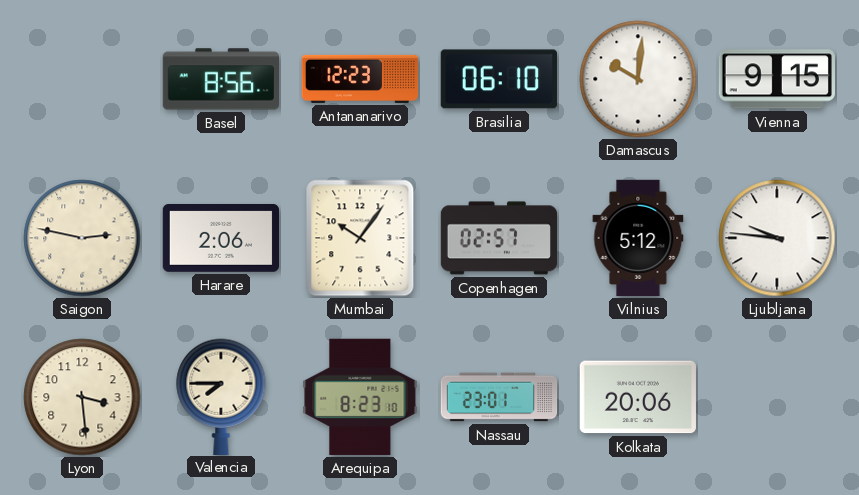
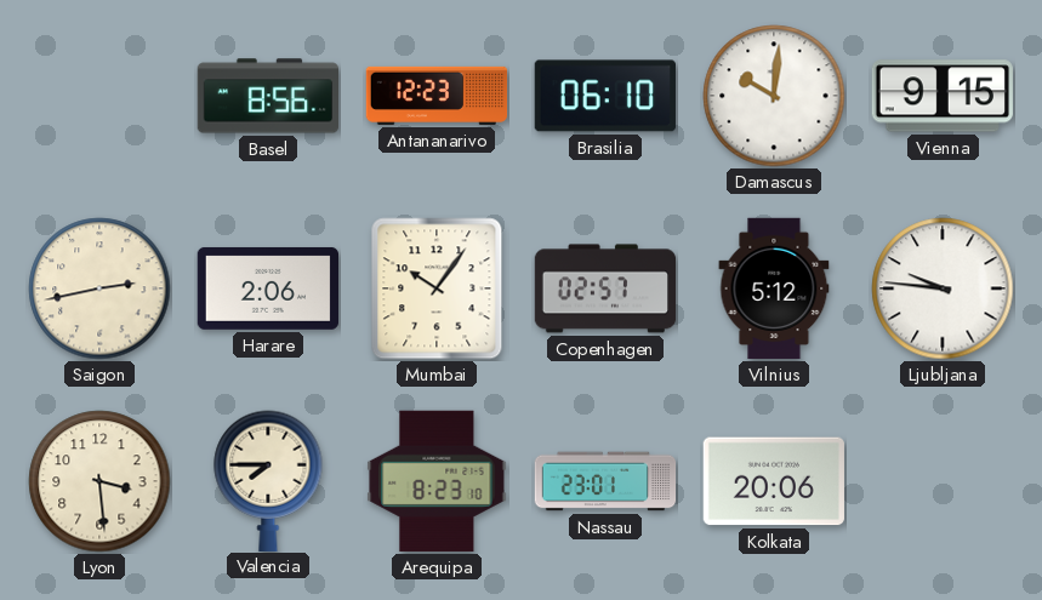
Saigon: 2:47 -> 2:43
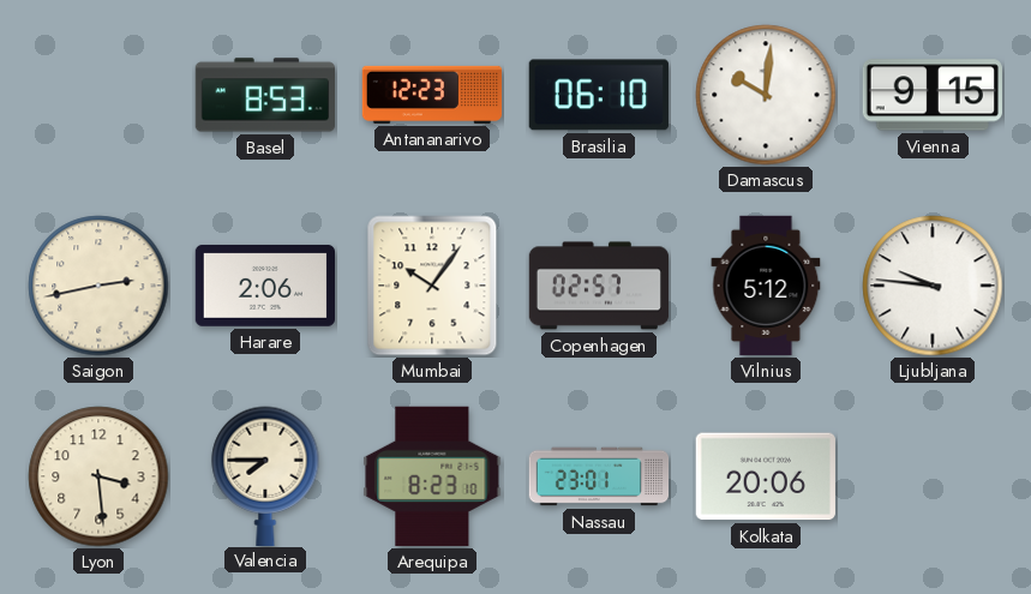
Basel: 8:56 -> 8:53
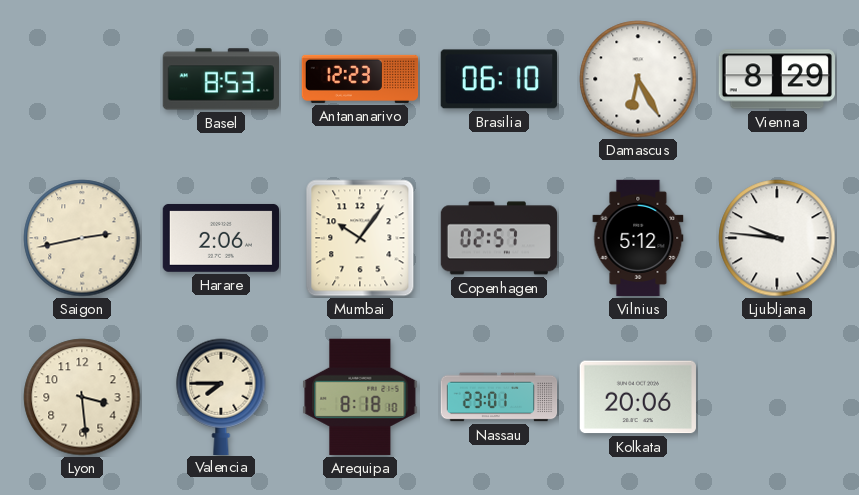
Damascus: 10:01 -> 6:25
Vienna: 9:15 -> 8:29
Arequipa: 8:23 -> 8:18
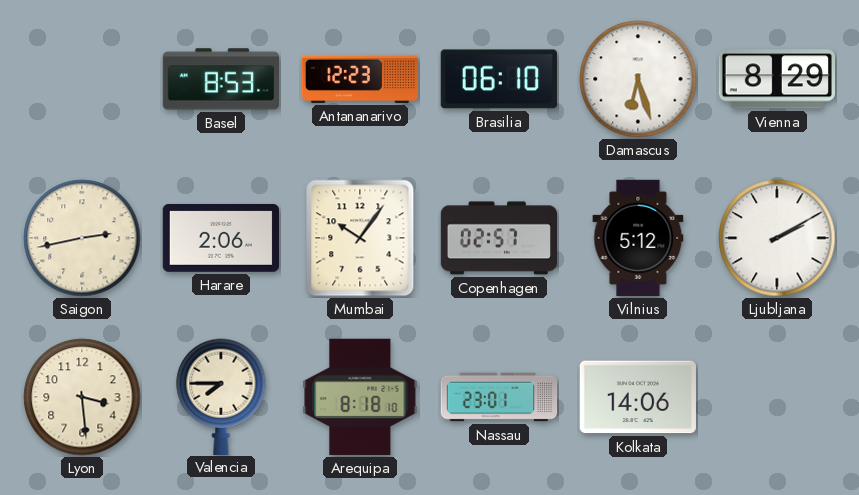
Damascus: 6:25 -> 6:27
Ljubljana: 9:46 -> 2:10
Kolkata: 20:06 -> 14:06
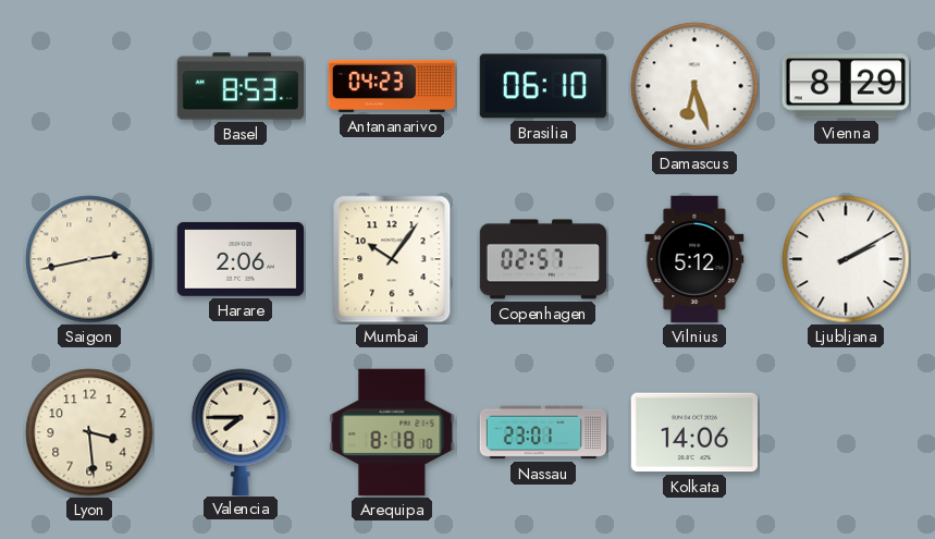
Antananarivo: 12:23 -> 04:23
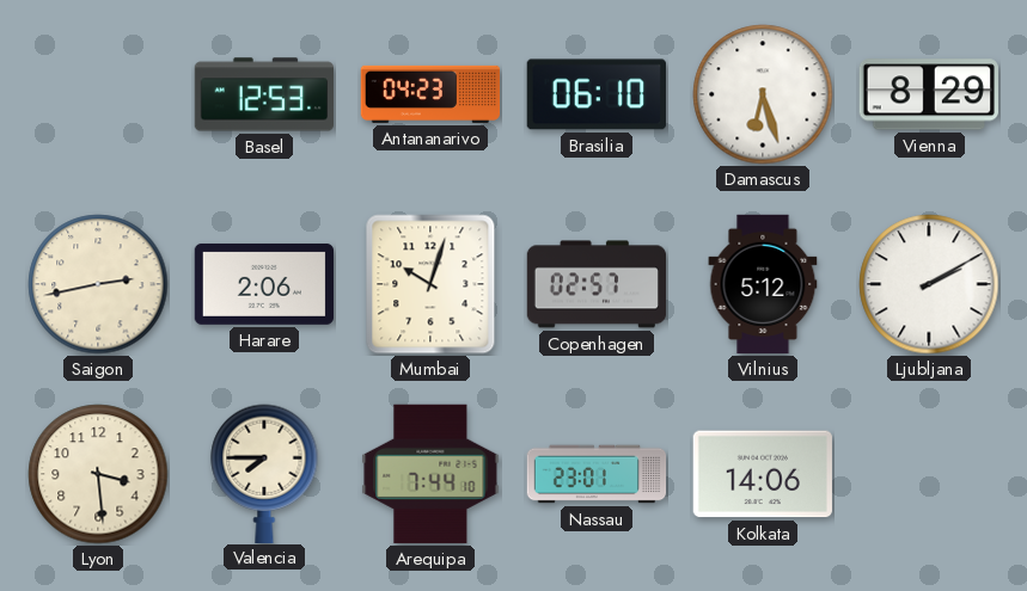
Basel: 8:53 -> 12:53
Mumbai: 10:06 -> 10:03
Arequipa: 8:18 -> 7:44
